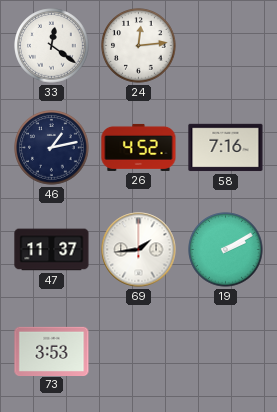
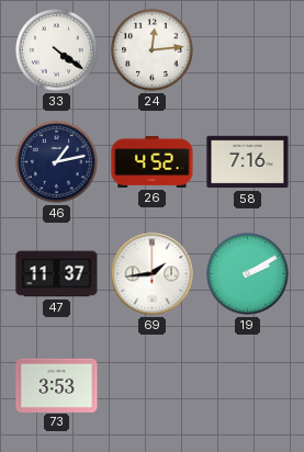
33: 12:21 -> 4:21
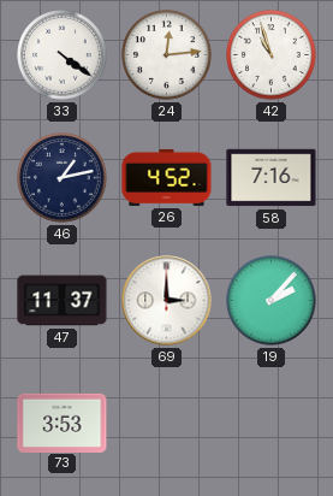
42: none -> 10:57
69: 1:44 -> 3:00
19: 2:10 -> 2:07
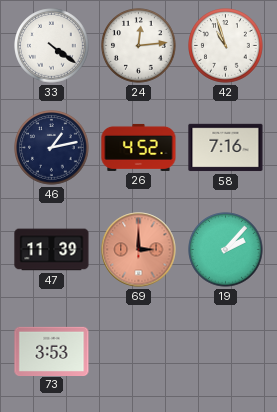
47: 11:37 -> 11:39
69 dial: white -> salmon
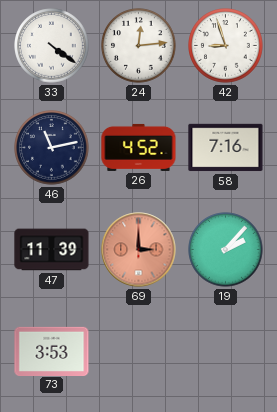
42: 10:57 -> 8:57
46: 1:13 -> 11:13
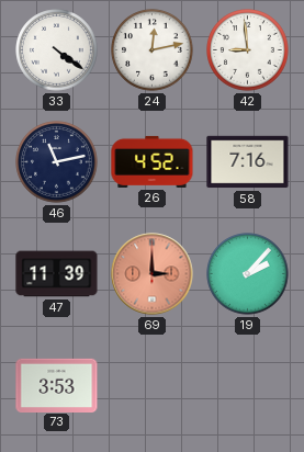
24: 12:14 -> 12:13
42: 8:57 -> 8:59
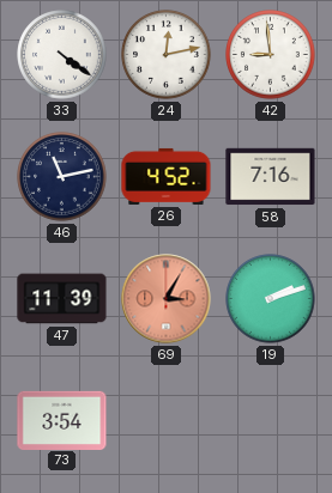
69: 3:00 -> 3:05
19: 2:07 -> 2:12
73: 3:53 -> 3:54
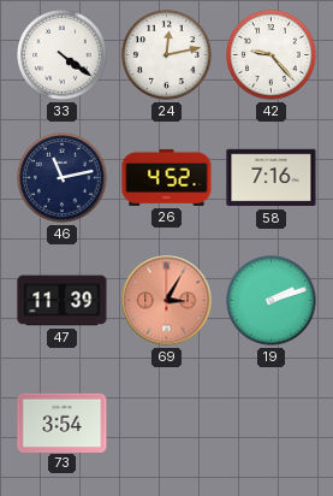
42: 8:59 -> 9:23
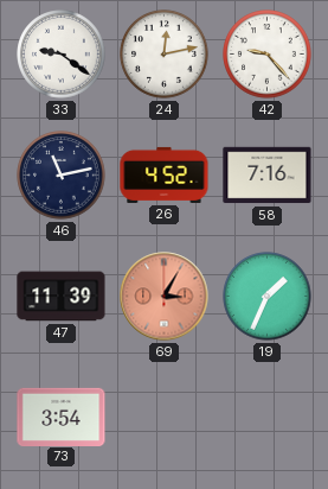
33: 4:21 -> 9:21
19: 2:12 -> 1:34
